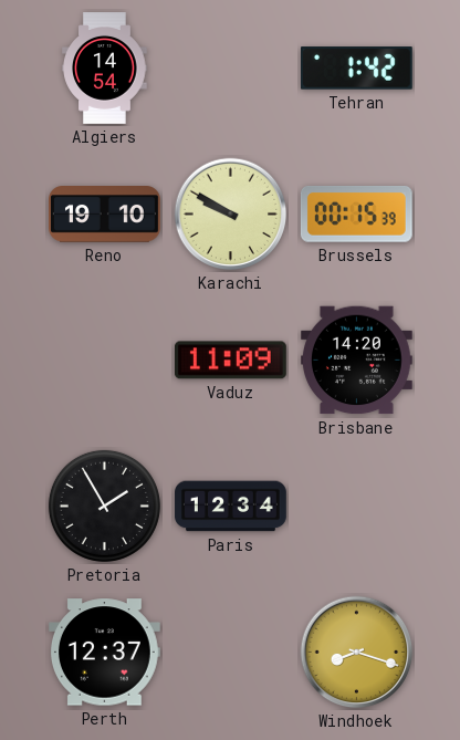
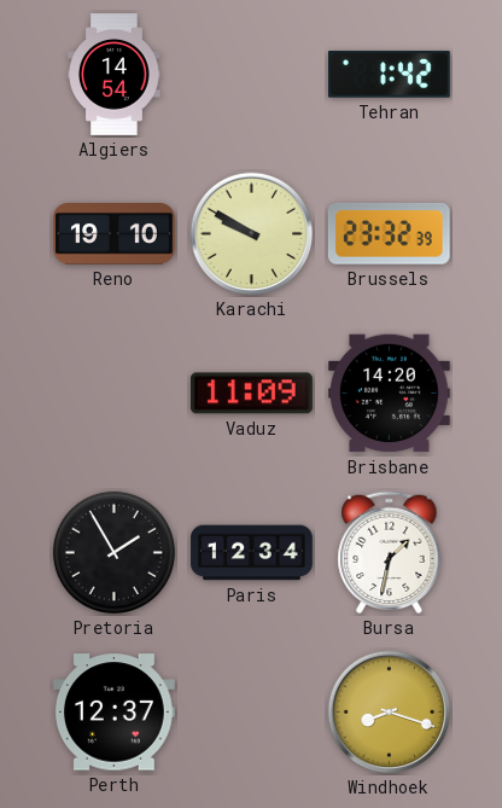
Brussels: 00:15 -> 23:32
Bursa: none -> 1:32
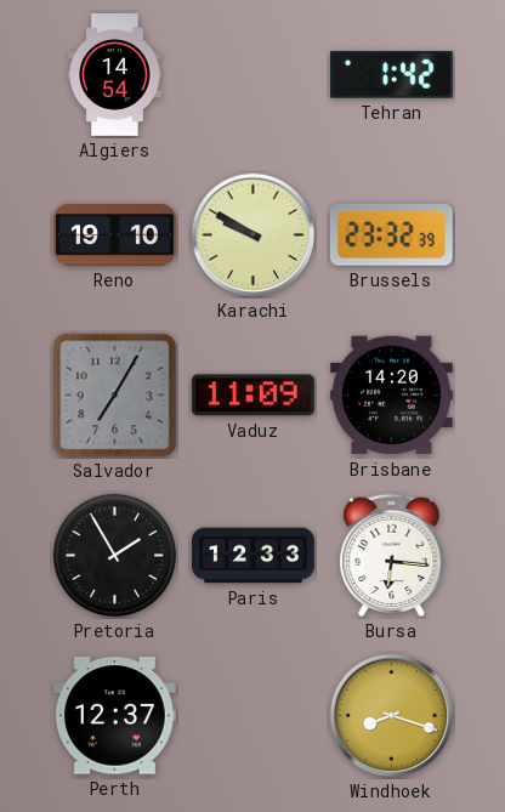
Salvador: none -> 7:05
Paris: 12:34 -> 12:33
Bursa: 1:32 -> 6:16
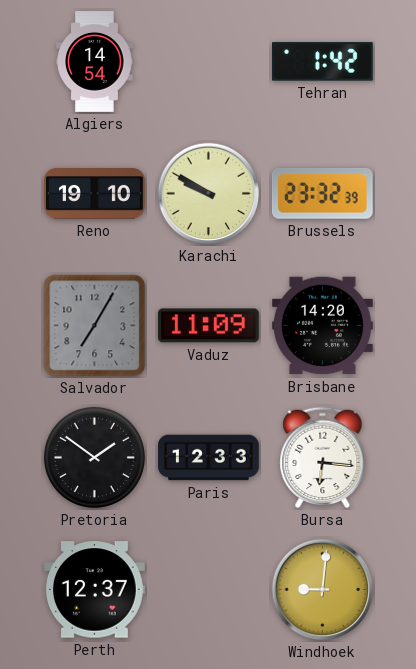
Pretoria: 1:55 -> 1:51
Windhoek: 8:18 -> 9:01
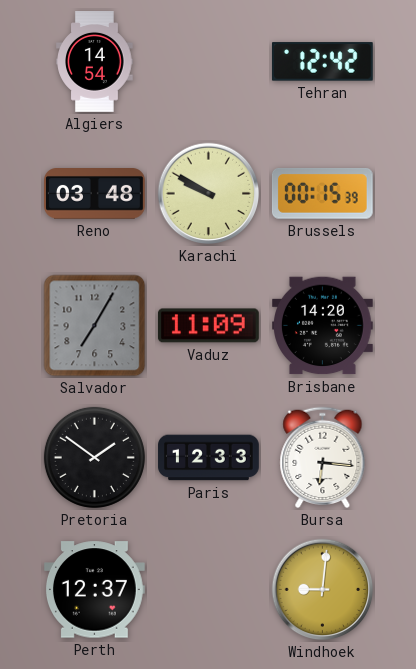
Tehran: 1:42 -> 12:42
Reno: 19:10 -> 03:48
Brussels: 23:32 -> 00:15
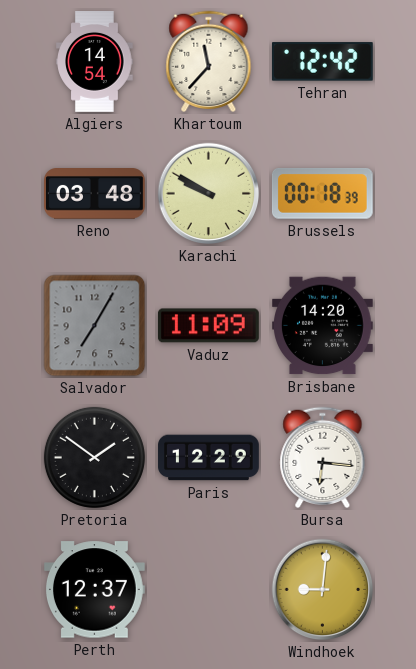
Khartoum: none -> 11:37
Brussels: 00:15 -> 00:18
Paris: 12:33 -> 12:29
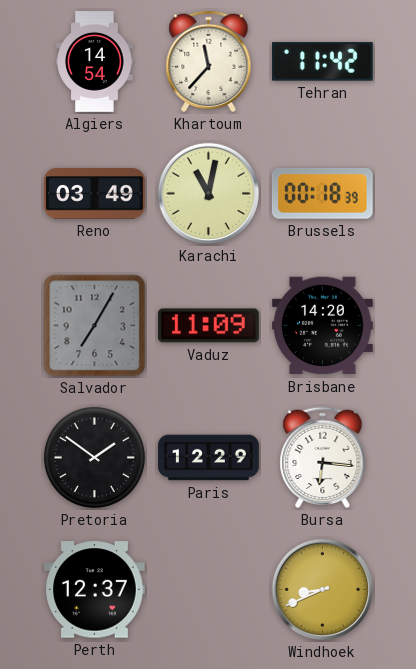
Tehran: 12:42 -> 11:42
Reno: 03:48 -> 03:49
Karachi: 9:50 -> 11:02
Windhoek: 9:01 -> 8:41
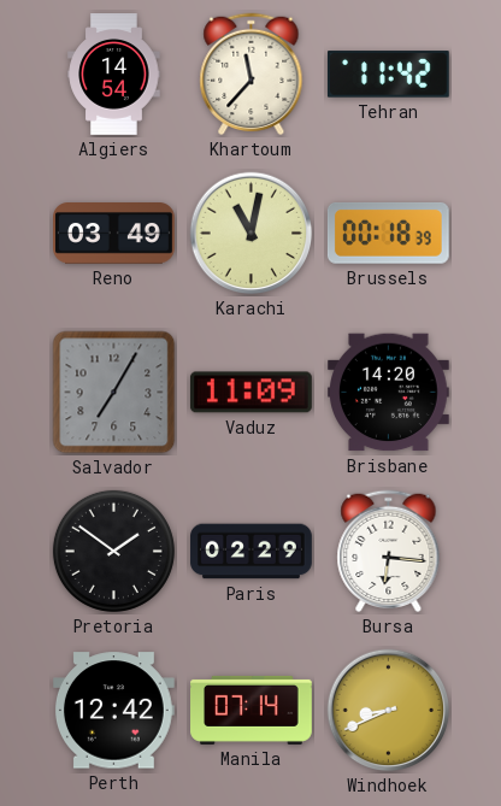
Paris: 12:29 -> 02:29
Perth: 12:37 -> 12:42
Manila: none -> 07:14
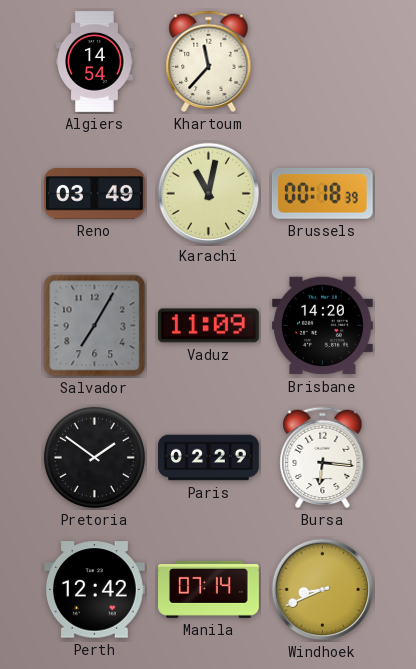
Tehran: 11:42 -> none
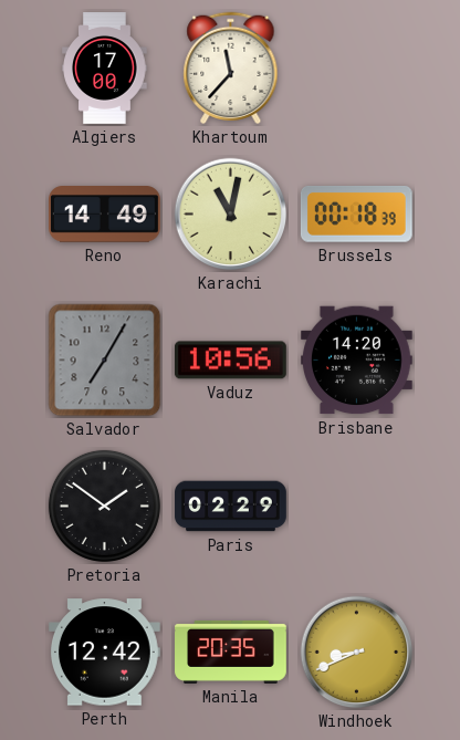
Algiers: 14:54 -> 17:00
Reno: 03:49 -> 14:49
Vaduz: 11:09 -> 10:56
Bursa: 6:16 -> none
Manila: 07:14 -> 20:35
